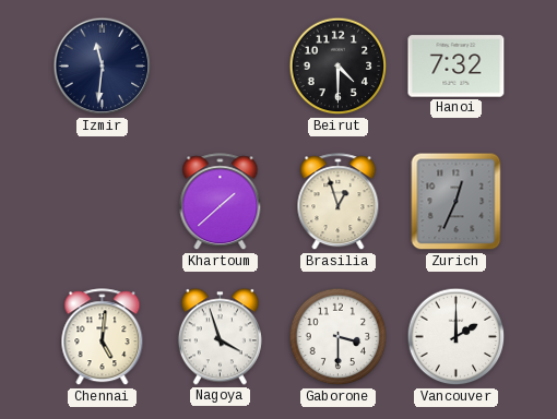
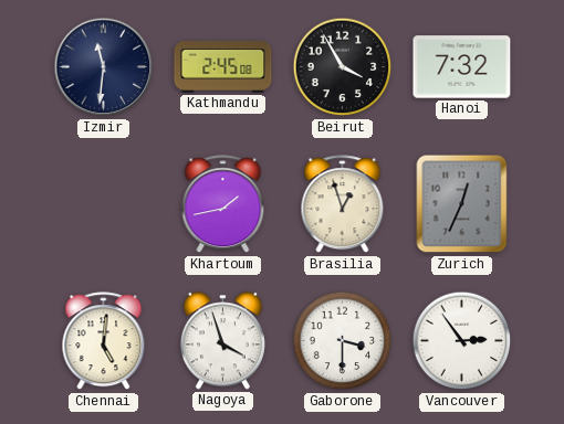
Kathmandu: none -> 2:45
Beirut: 4:30 -> 3:55
Khartoum: 1:38 -> 1:43
Vancouver: 2:00 -> 2:54
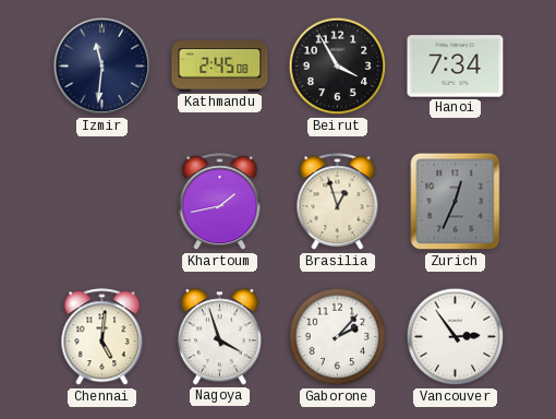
Hanoi: 7:32 -> 7:34
Gaborone: 3:30 -> 2:07
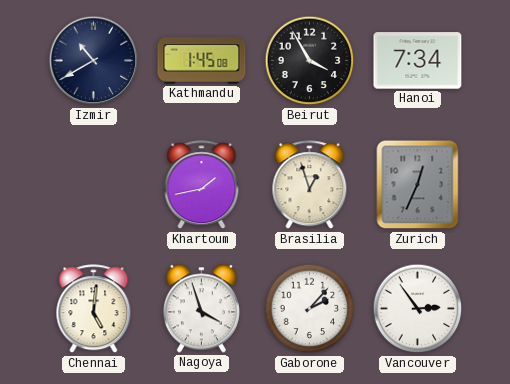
Izmir: 11:31 -> 10:40
Kathmandu: 2:45 -> 1:45
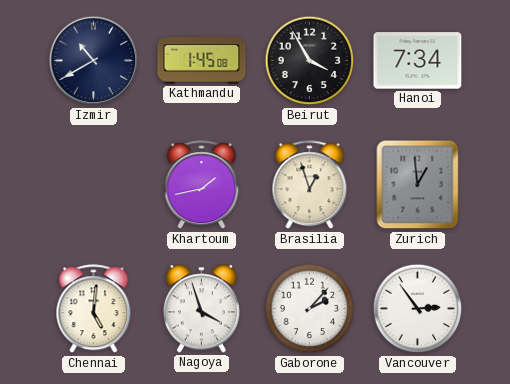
Zurich: 12:34 -> 12:59
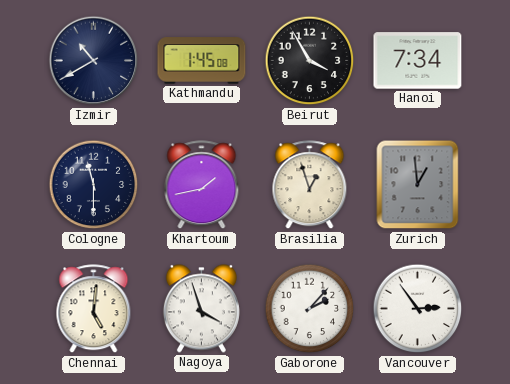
Cologne: none -> 11:30
